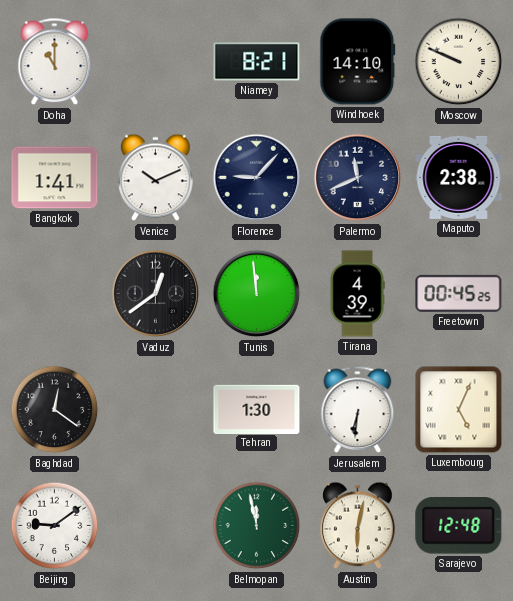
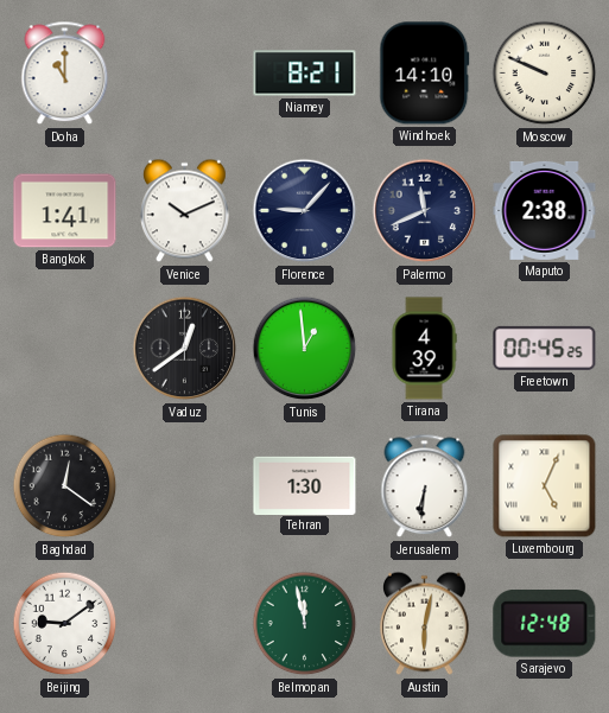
Tunis: 11:59 -> 12:59
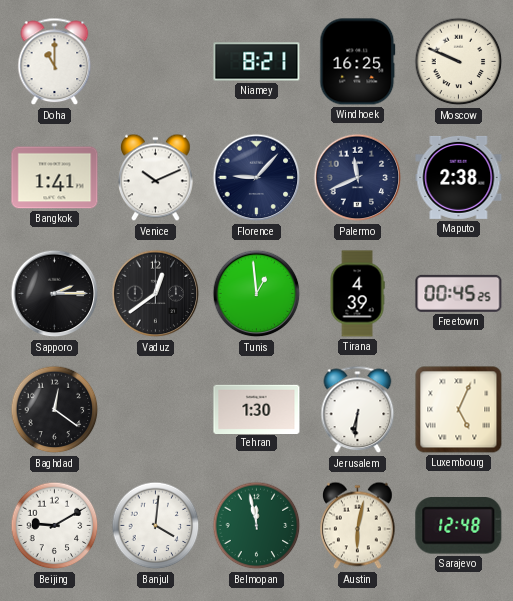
Windhoek: 14:10 -> 16:25
Sapporo: none -> 2:15
Beijing: 9:09 -> 9:10
Banjul: none -> 4:01
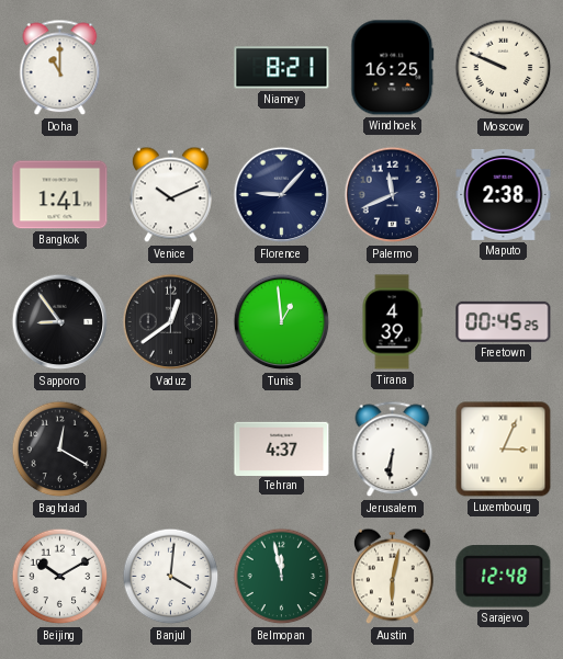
Sapporo: 2:15 -> 8:54
Baghdad: 12:21 -> 12:20
Tehran: 1:30 -> 4:37
Luxembourg: 5:04 -> 3:04
Beijing: 9:10 -> 10:10
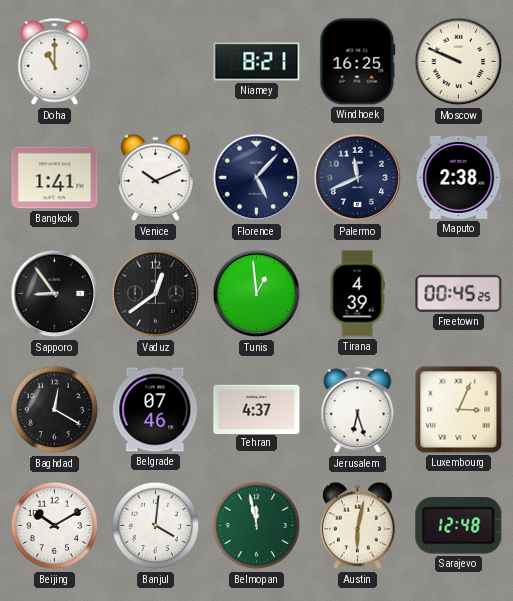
Florence: 9:07 -> 5:07
Belgrade: none -> 07:46
Jerusalem: 6:31 -> 6:27
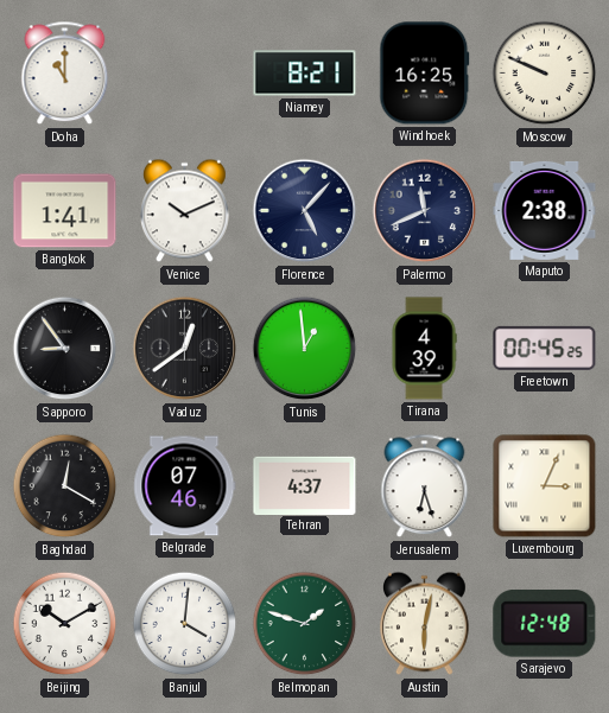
Belmopan: 11:58 -> 1:48
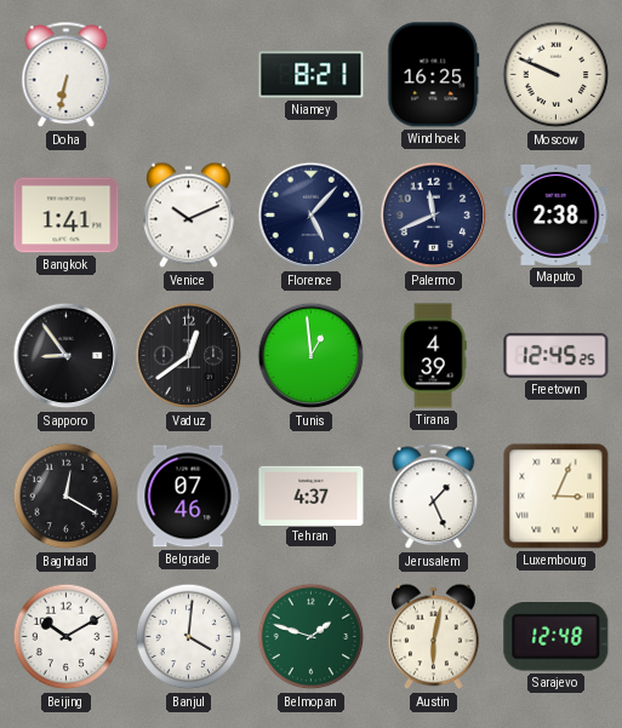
Doha: 11:00 -> 6:32
Freetown: 00:45 -> 12:45
Jerusalem: 6:27 -> 1:26
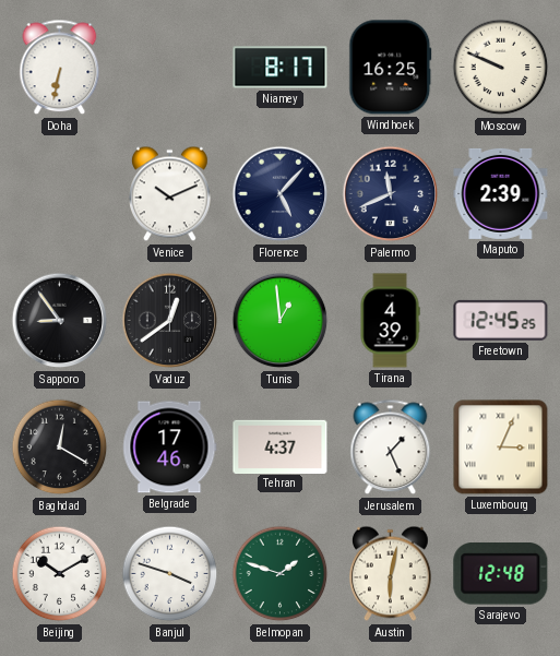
Niamey: 8:21 -> 8:17
Bangkok: 1:41 -> none
Maputo: 2:38 -> 2:39
Belgrade: 07:46 -> 17:46
Banjul: 4:01 -> 3:48
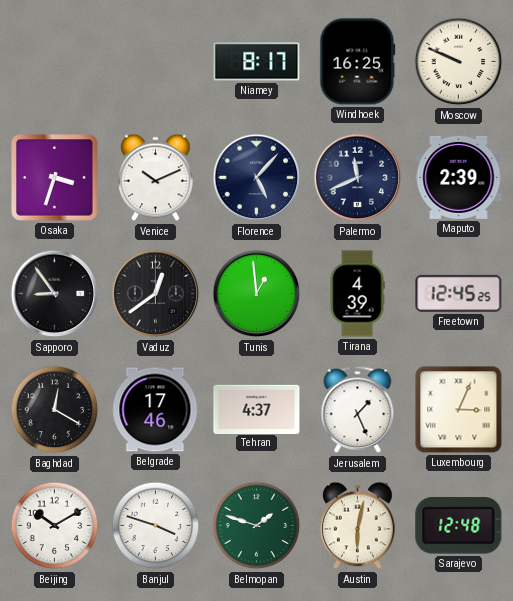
Doha: 6:32 -> none
Osaka: none -> 3:33
